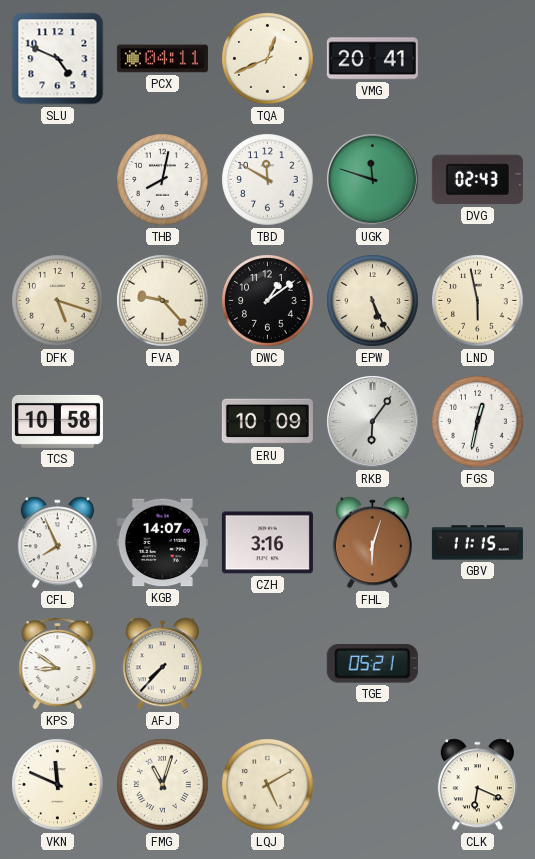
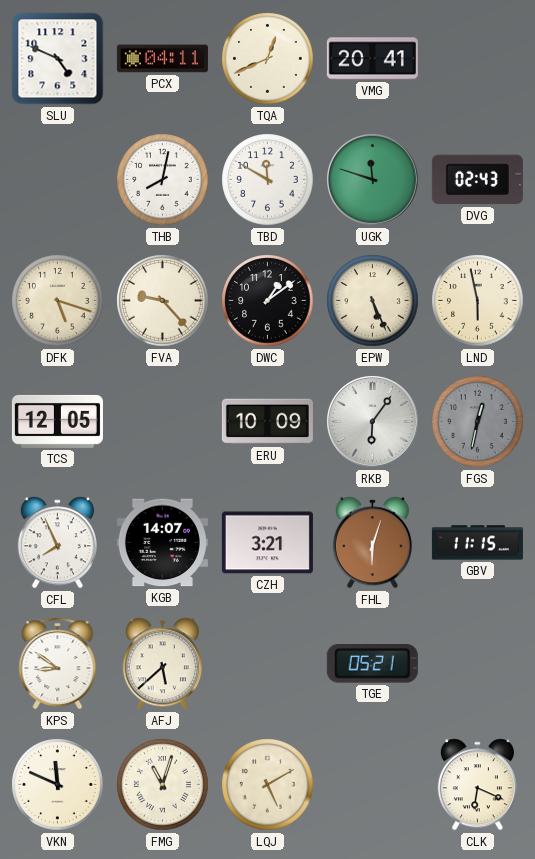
TCS: 10:58 -> 12:05
FGS dial: white -> grey
CZH: 3:16 -> 3:21
AFJ: 7:37 -> 5:38
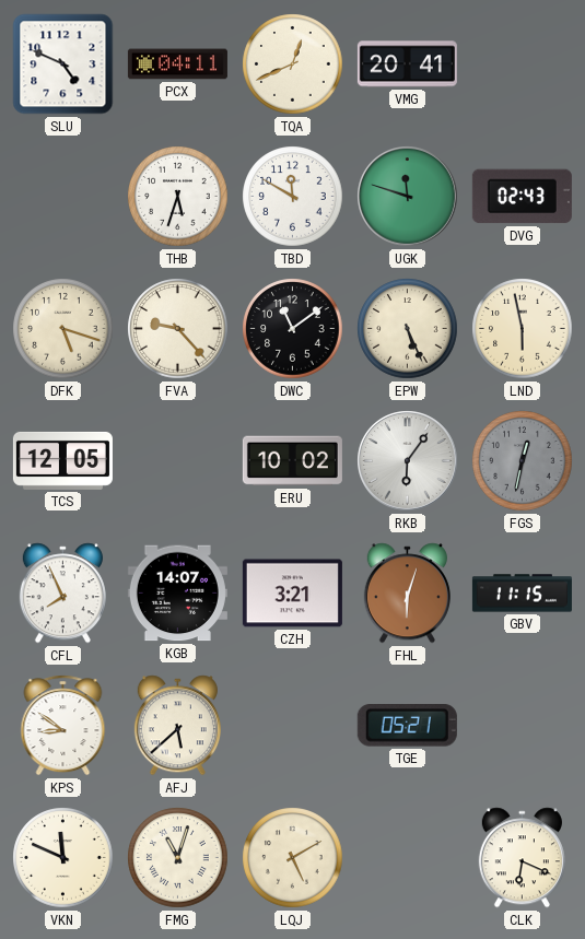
THB: 8:02 -> 5:33
DWC: 1:09 -> 11:09
ERU: 10:09 -> 10:02
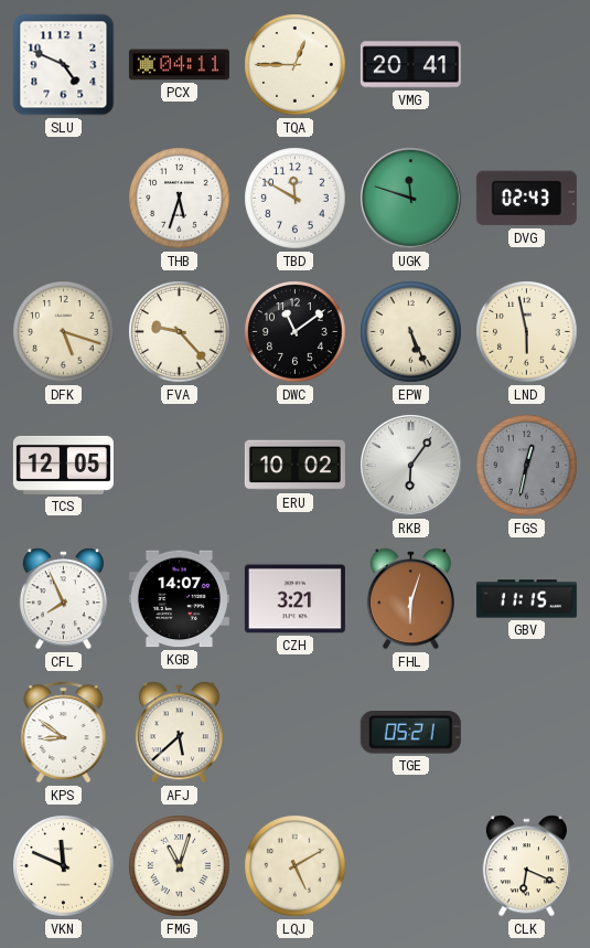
TQA: 12:41 -> 12:45
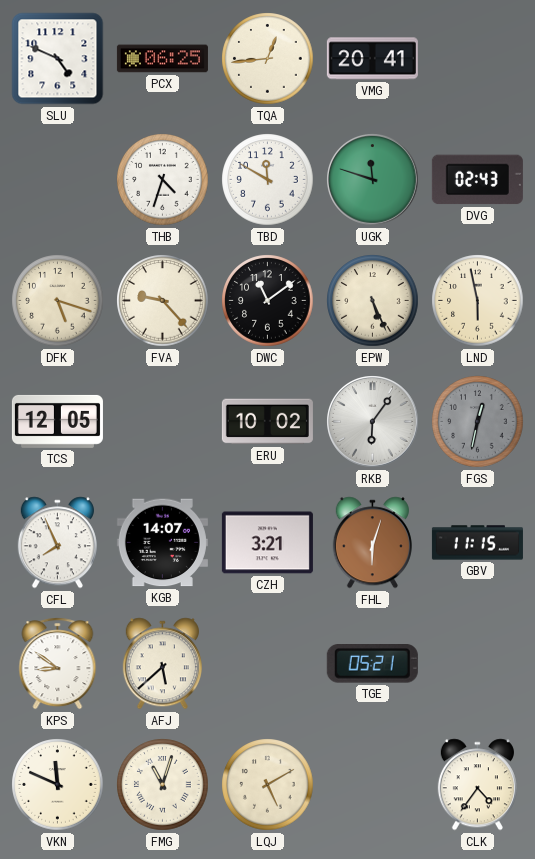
PCX: 04:11 -> 06:25
TQA: 12:45 -> 12:44
THB: 5:33 -> 4:33
CLK: 6:19 -> 4:36
